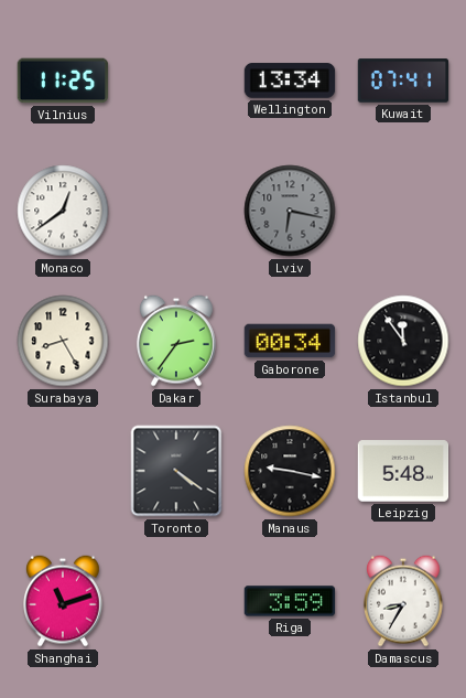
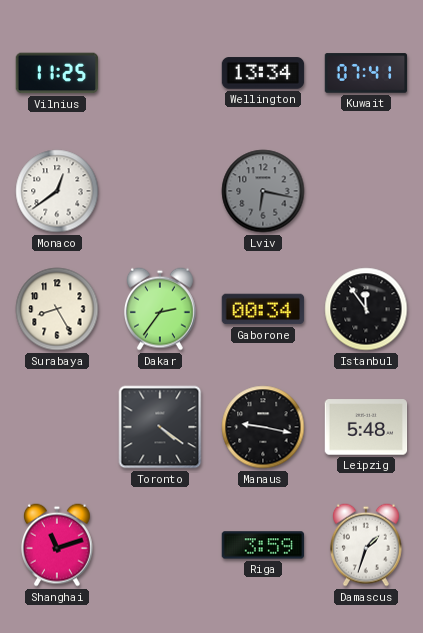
Damascus: 8:35 -> 1:33
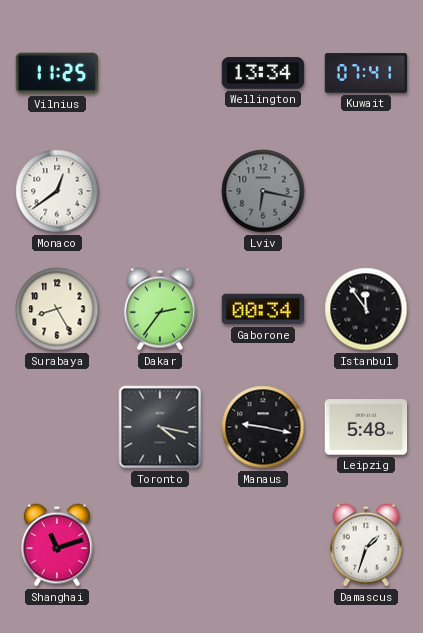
Toronto: 4:21 -> 4:17
Riga: 3:59 -> none
